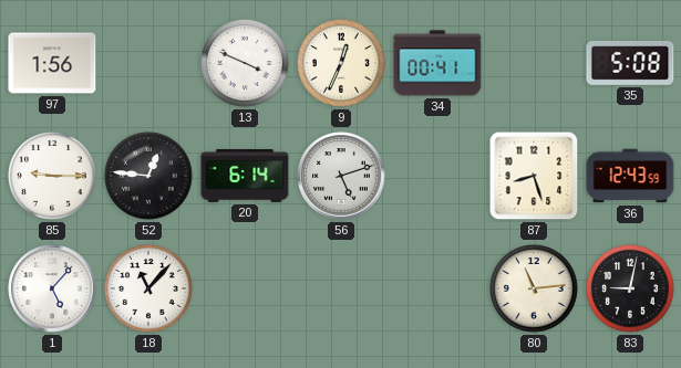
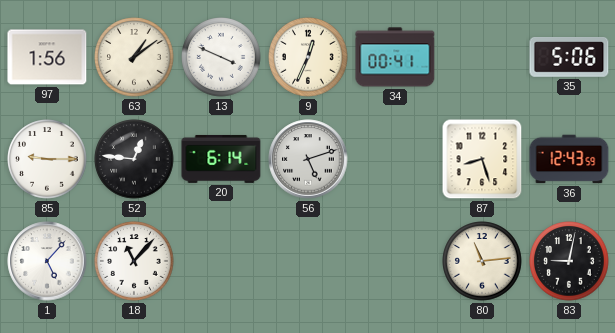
63: none -> 1:09
35: 5:08 -> 5:06
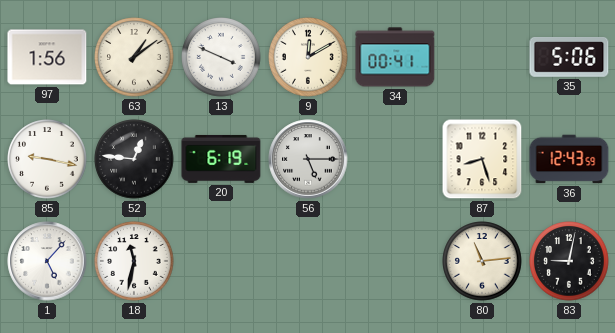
9: 12:34 -> 12:10
85: 9:15 -> 9:17
20: 6:14 -> 6:19
56: 5:12 -> 5:15
18: 11:07 -> 11:32
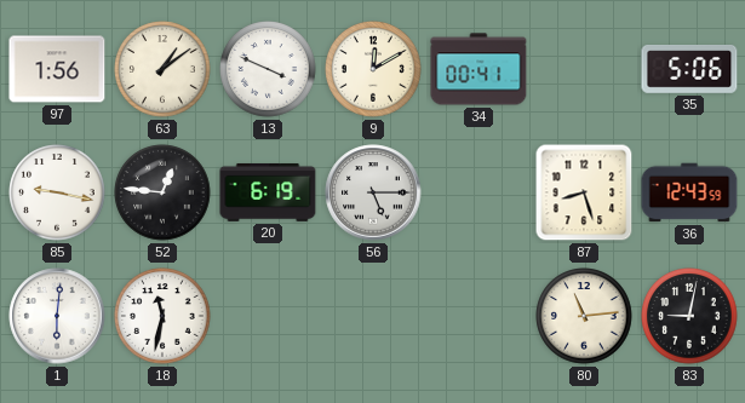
1: 5:07 -> 6:01
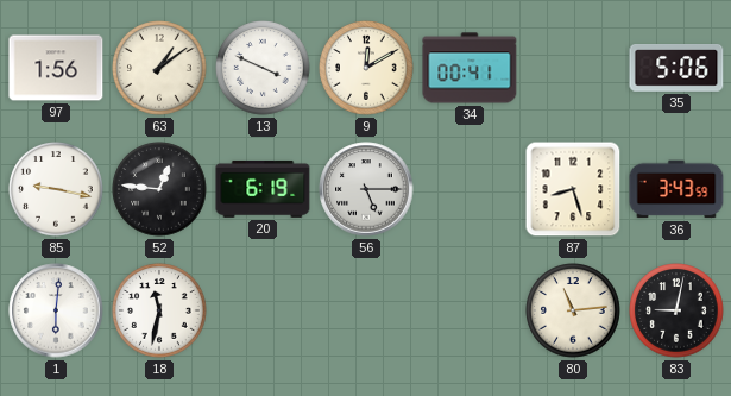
36: 12:43 -> 3:43
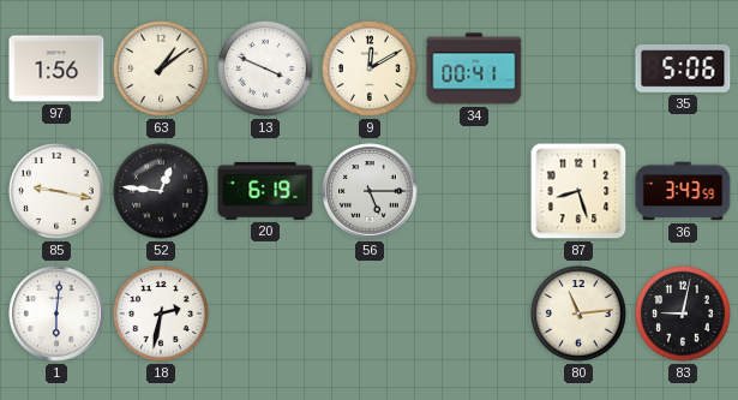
18: 11:32 -> 2:32
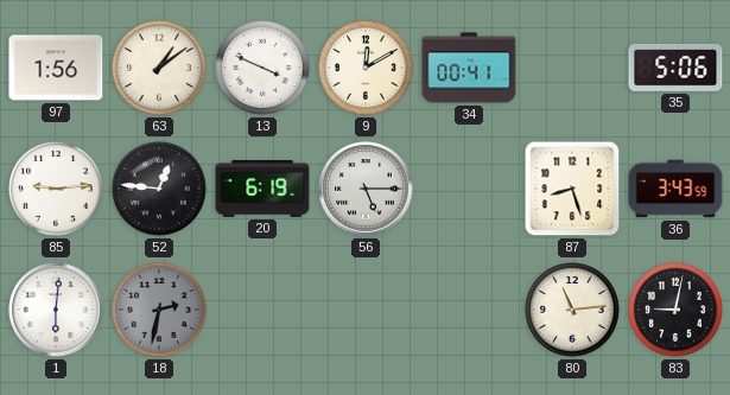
85: 9:17 -> 9:14
18 dial: white -> grey
